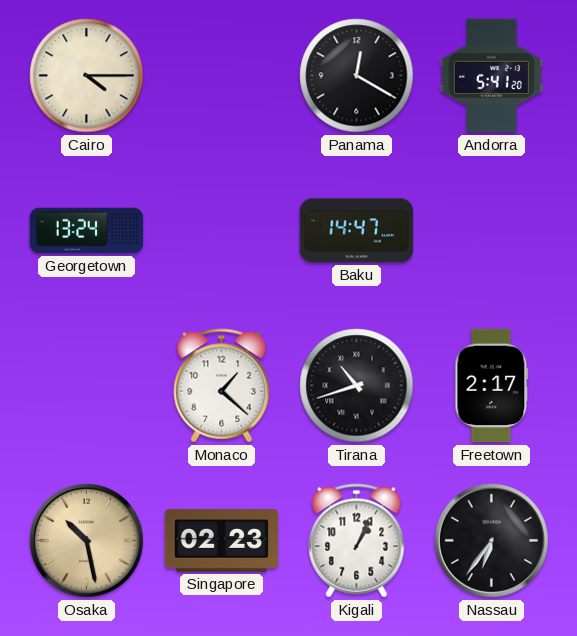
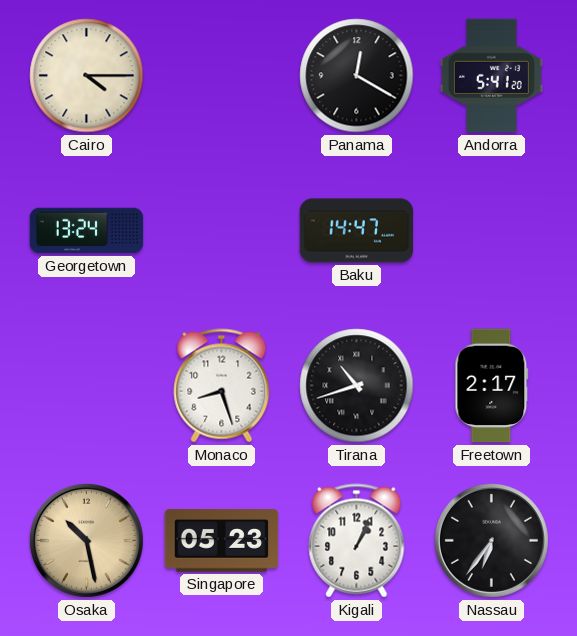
Monaco: 1:22 -> 8:27
Singapore: 02:23 -> 05:23
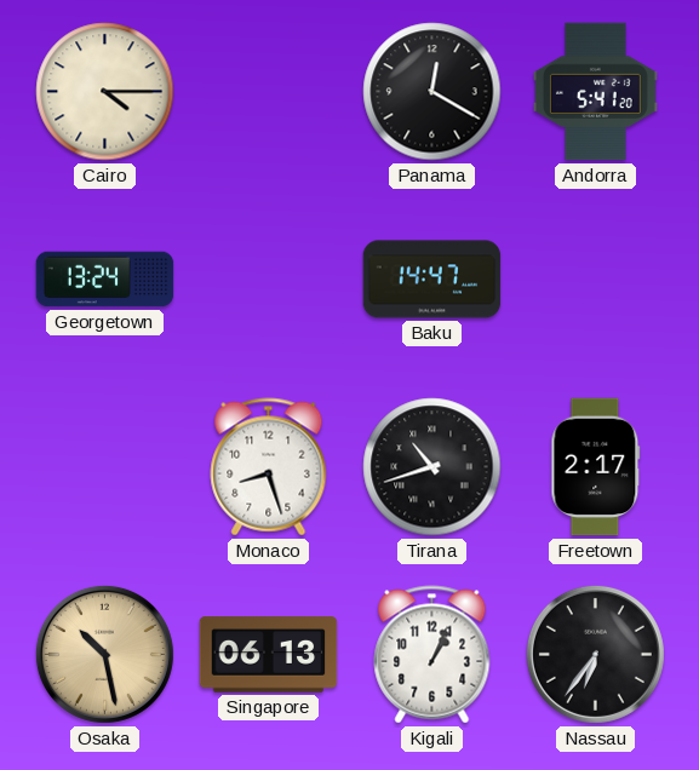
Singapore: 05:23 -> 06:13
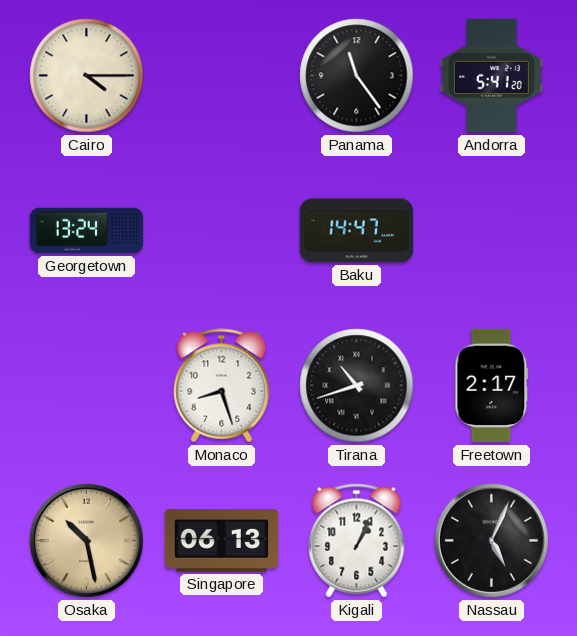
Panama: 12:20 -> 11:24
Nassau: 6:36 -> 5:04
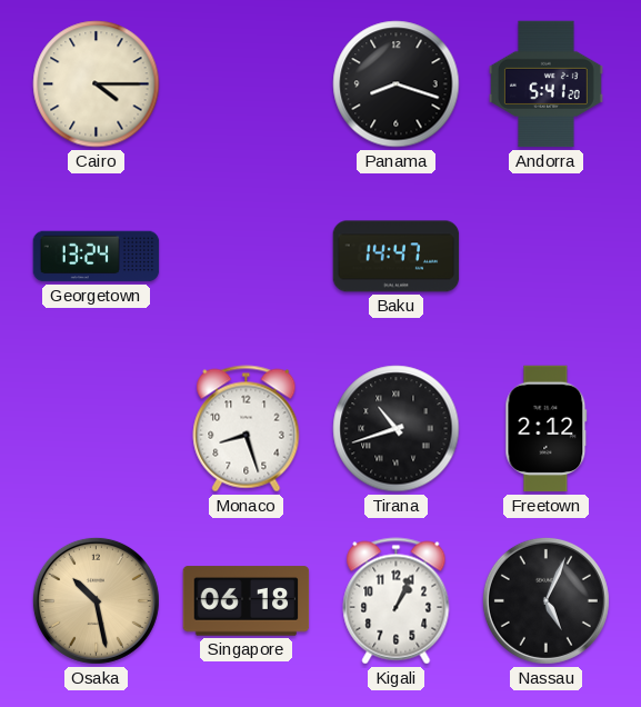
Panama: 11:24 -> 8:18
Freetown: 2:17 -> 2:12
Singapore: 06:13 -> 06:18
